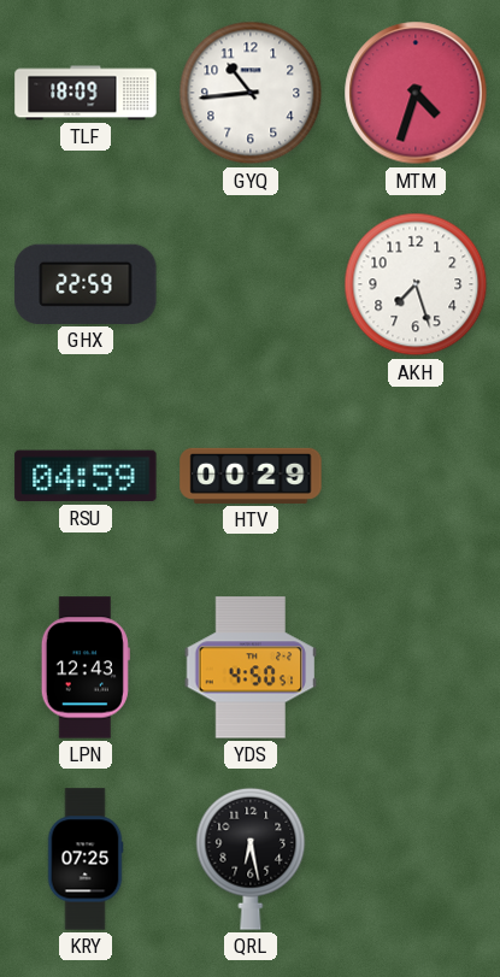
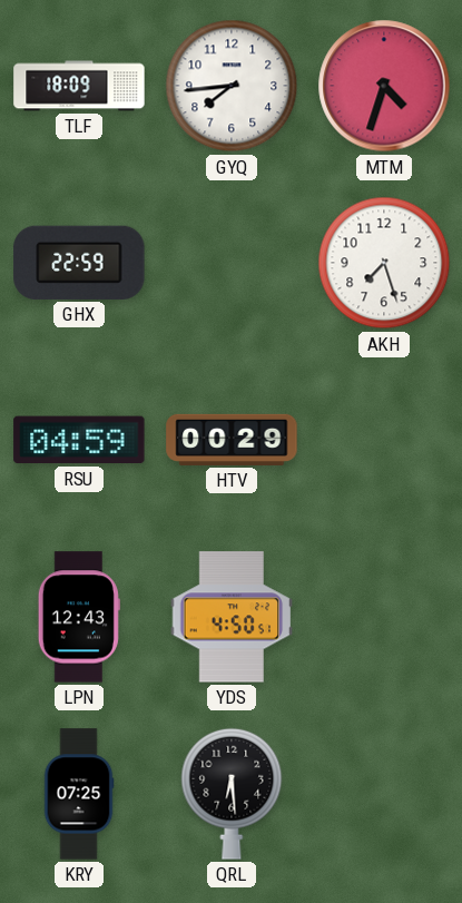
GYQ: 10:44 -> 7:44
QRL: 6:28 -> 6:29
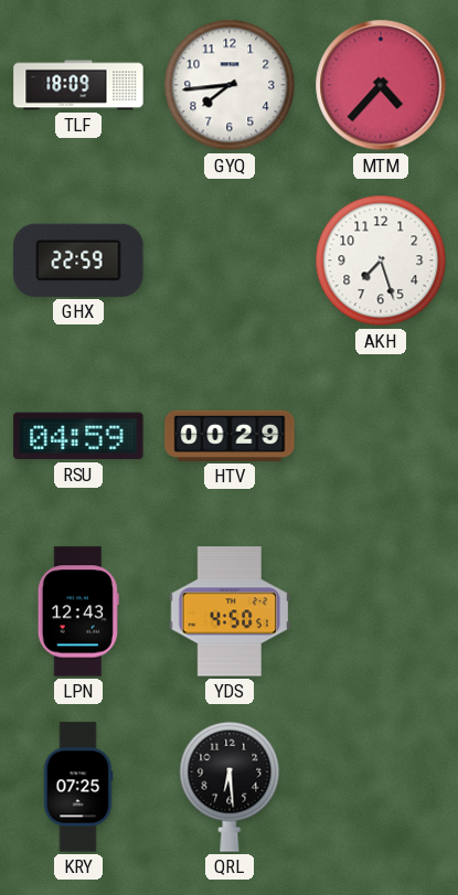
MTM: 4:33 -> 4:37
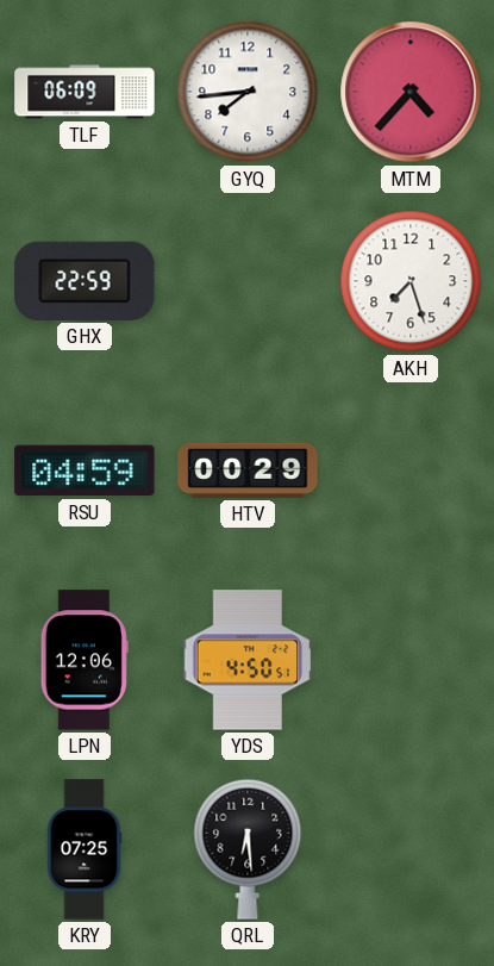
TLF: 18:09 -> 06:09
LPN: 12:43 -> 12:06
